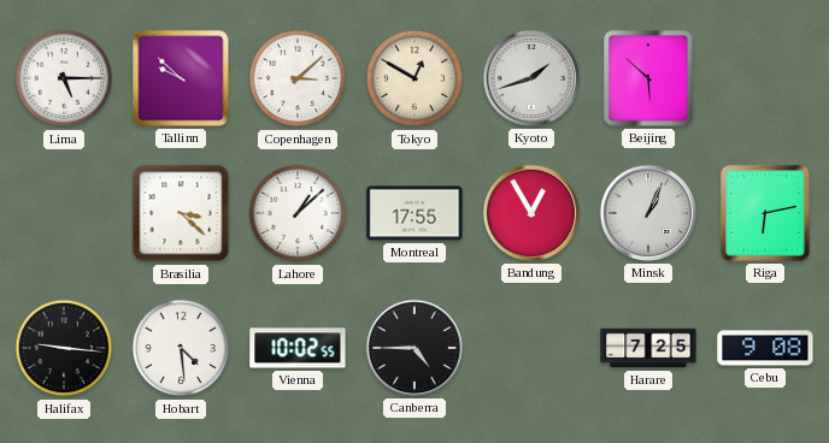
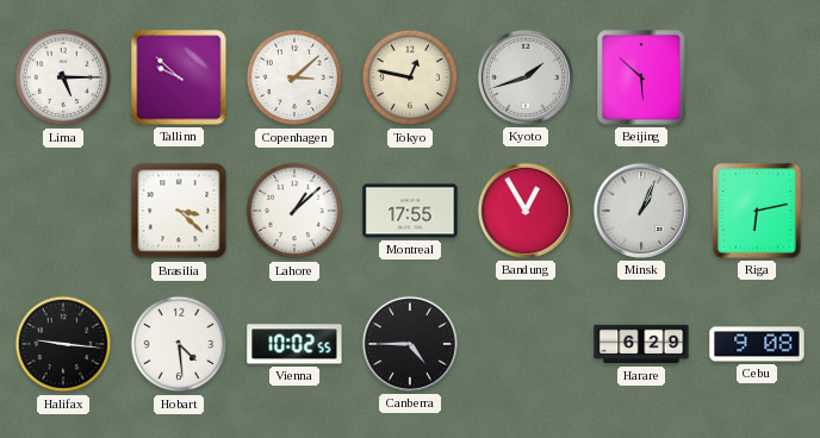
Tokyo: 12:50 -> 12:47
Harare: 7:25 -> 6:29
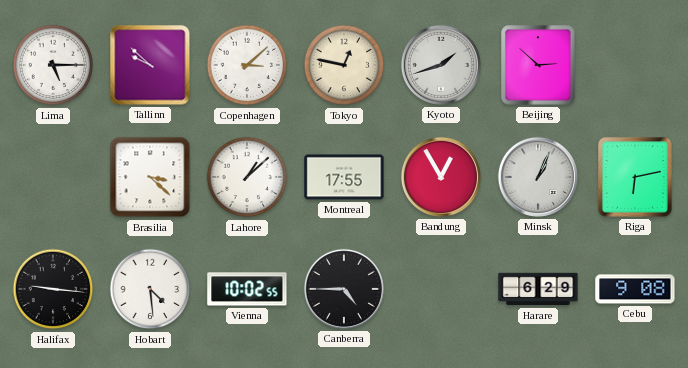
Beijing: 5:52 -> 2:52
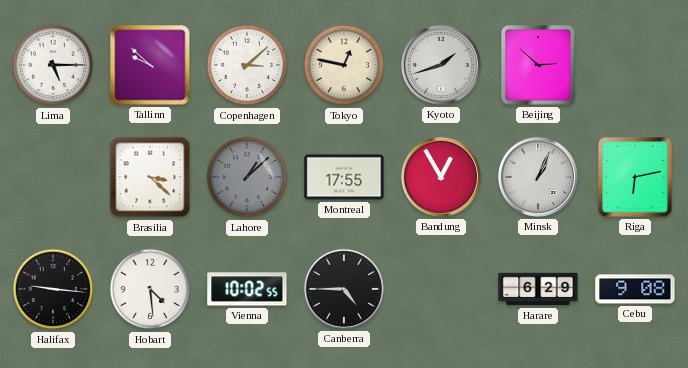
Lahore dial: white -> grey
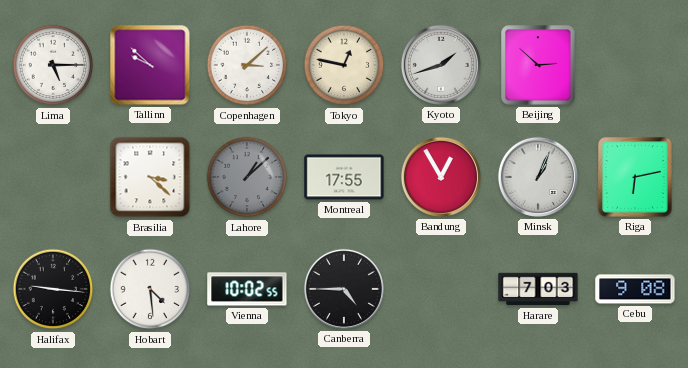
Harare: 6:29 -> 7:03
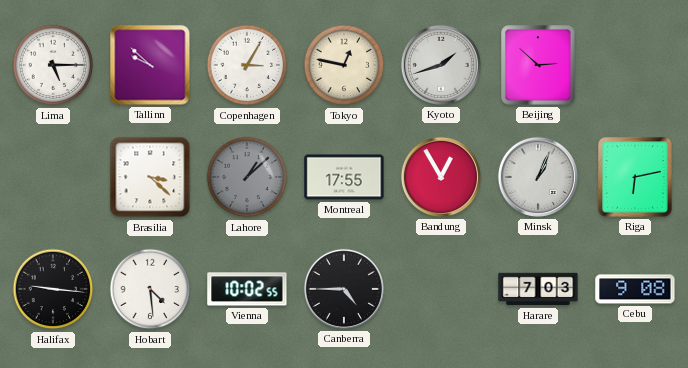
Copenhagen: 3:08 -> 3:05
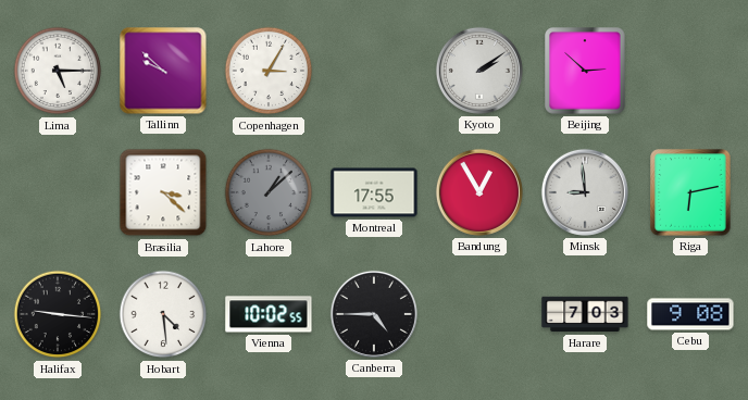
Tokyo: 12:47 -> none
Kyoto: 1:42 -> 2:09
Minsk: 1:04 -> 8:59
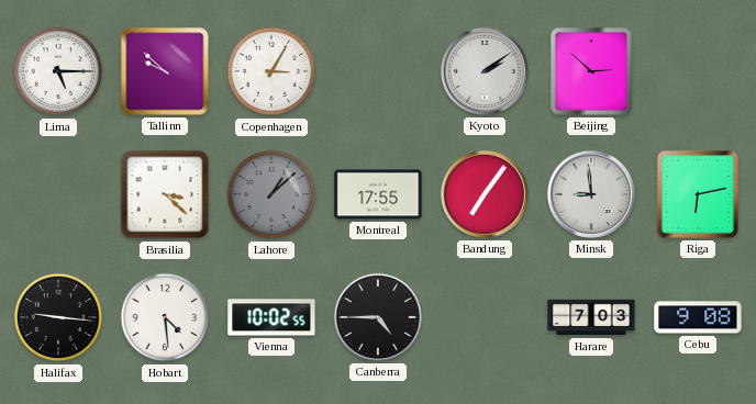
Bandung: 12:55 -> 7:06
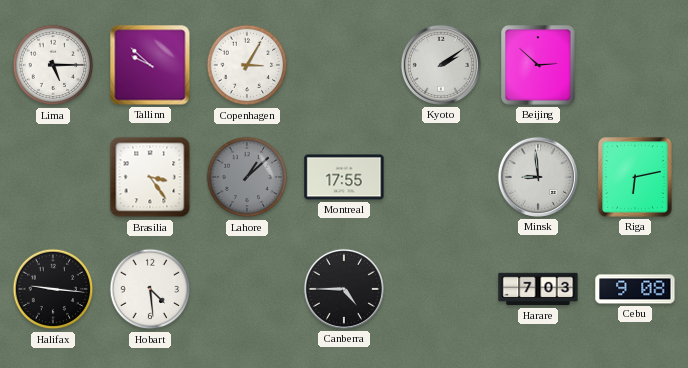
Brasilia: 3:22 -> 3:24
Bandung: 7:06 -> none
Vienna: 10:02 -> none
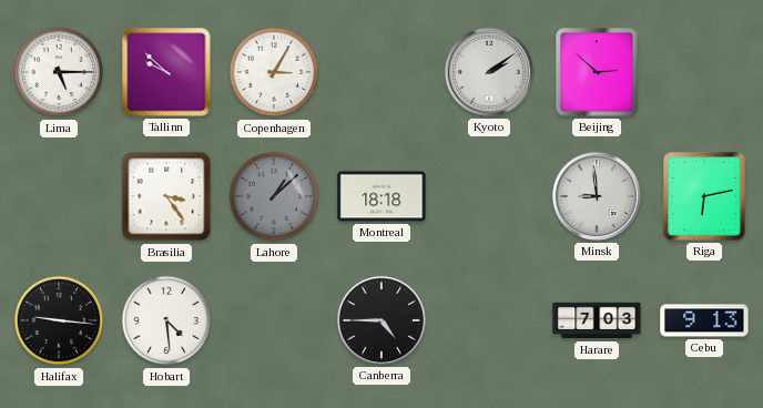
Montreal: 17:55 -> 18:18
Cebu: 9:08 -> 9:13
